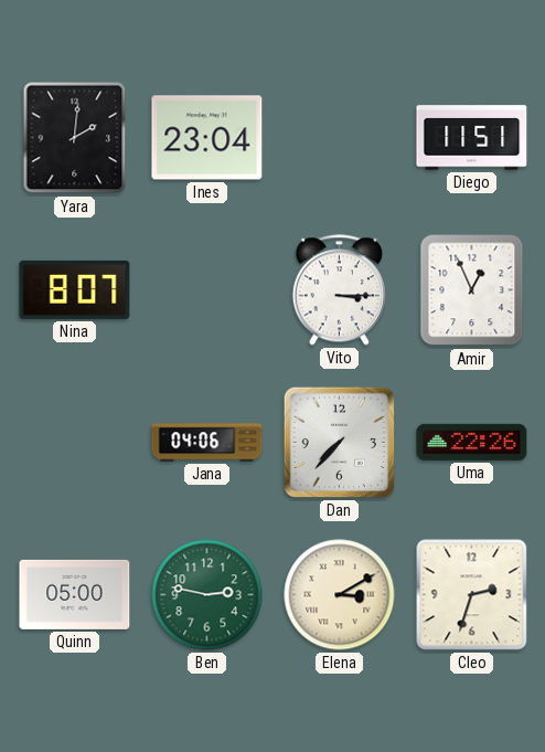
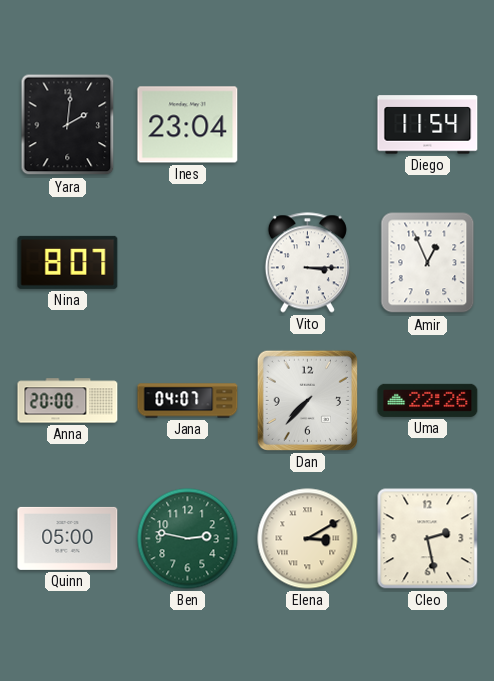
Diego: 11:51 -> 11:54
Anna: none -> 20:00
Jana: 04:06 -> 04:07
Cleo: 2:33 -> 2:28
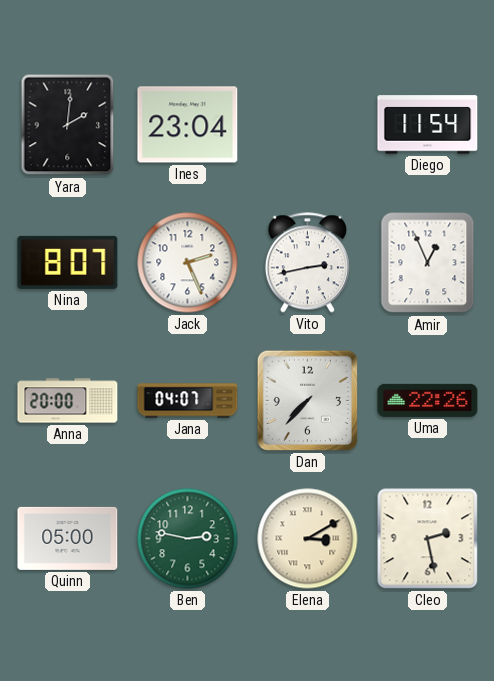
Jack: none -> 2:26
Vito: 3:15 -> 2:43
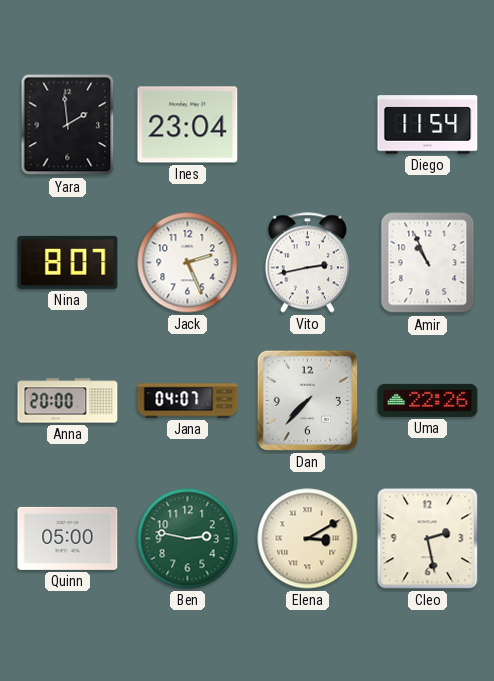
Yara: 2:01 -> 1:59
Amir: 12:56 -> 10:56
